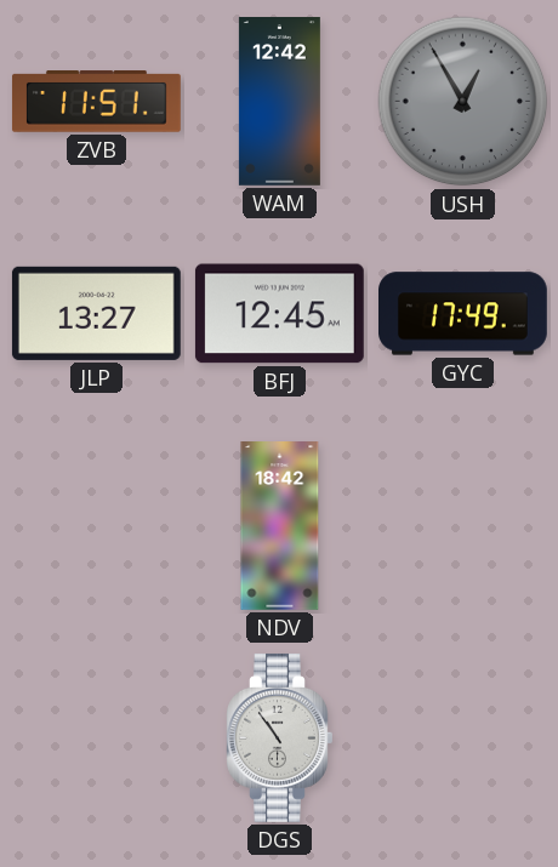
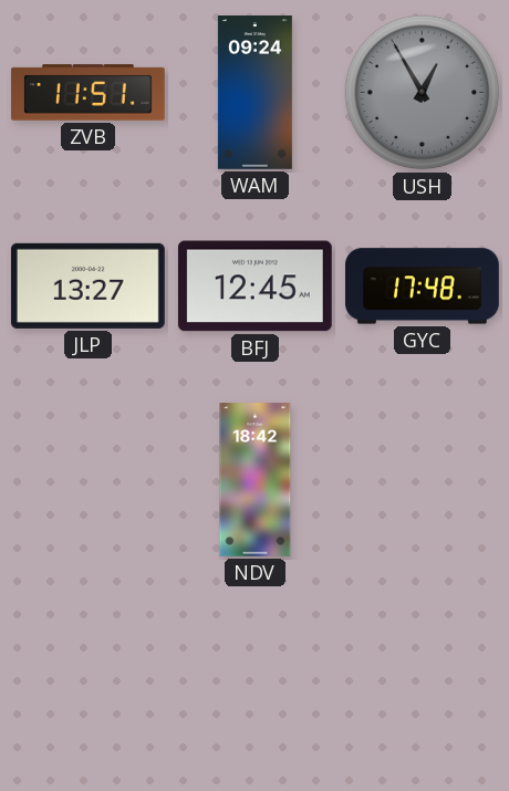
WAM: 12:42 -> 09:24
GYC: 17:49 -> 17:48
DGS: 10:54 -> none
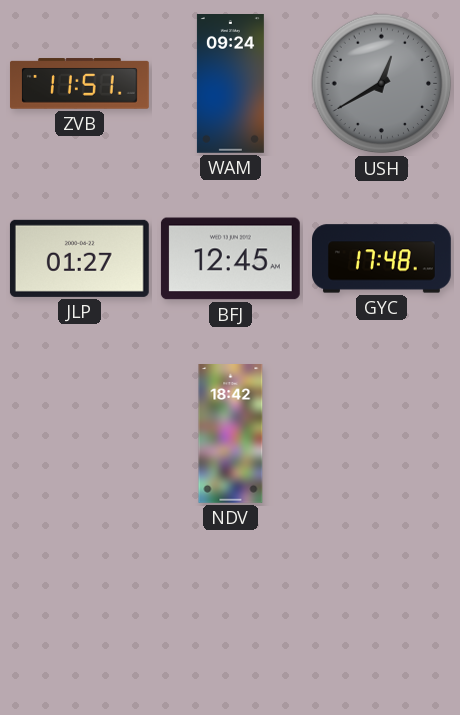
USH: 12:55 -> 12:40
JLP: 13:27 -> 01:27
